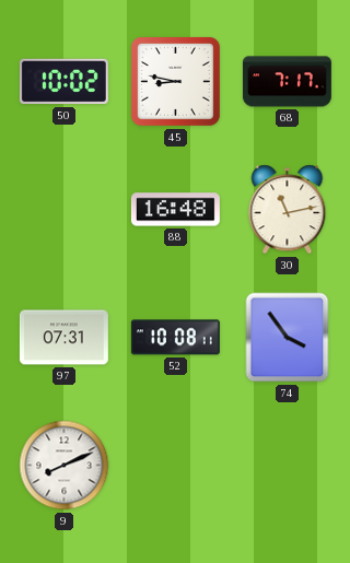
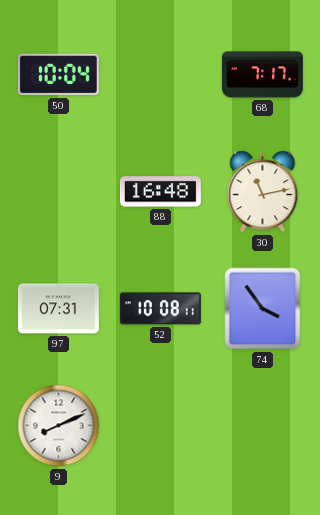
50: 10:02 -> 10:04
45: 8:47 -> none
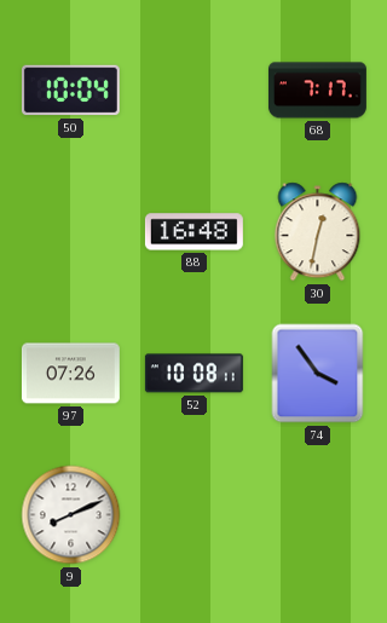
30: 11:13 -> 12:32
97: 07:31 -> 07:26
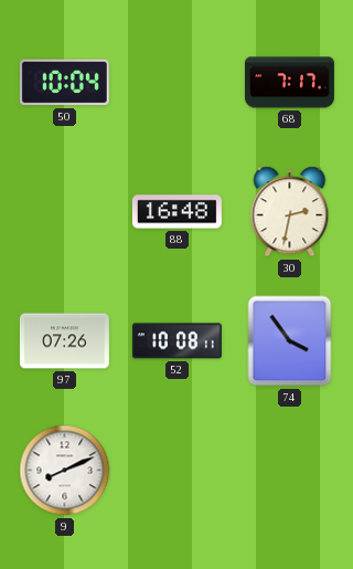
30: 12:32 -> 2:32
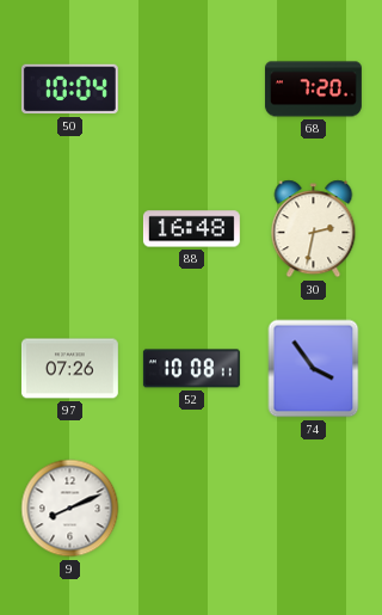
68: 7:17 -> 7:20
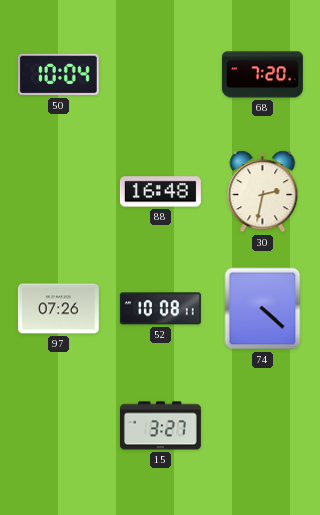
74: 3:54 -> 4:22
9: 8:11 -> none
15: none -> 3:27
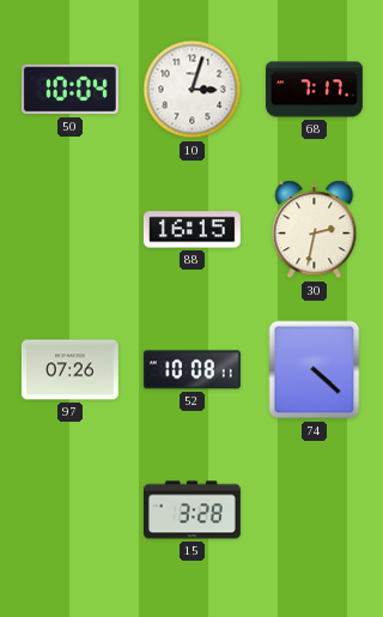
10: none -> 3:03
68: 7:20 -> 7:17
88: 16:48 -> 16:15
15: 3:27 -> 3:28
